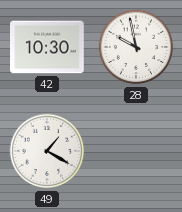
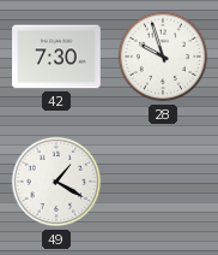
42: 10:30 -> 7:30
28: 9:58 -> 9:57
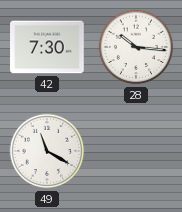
28: 9:57 -> 10:16
49: 1:20 -> 11:20
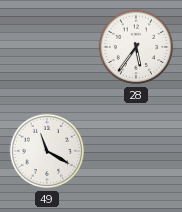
42: 7:30 -> none
28: 10:16 -> 5:36
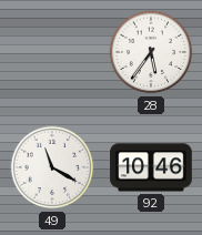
92: none -> 10:46
